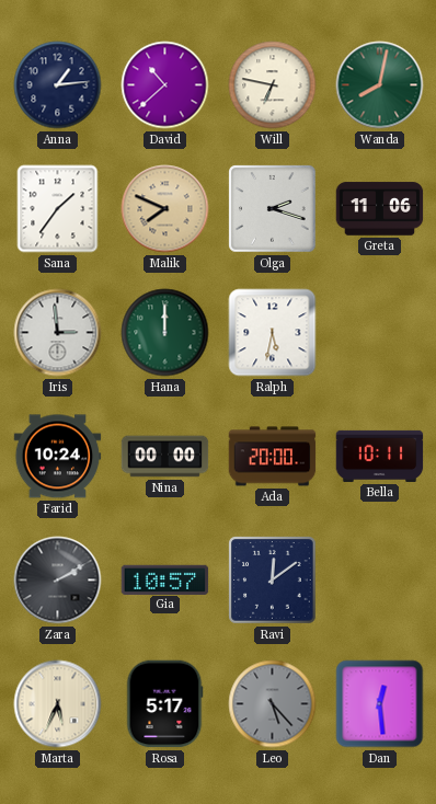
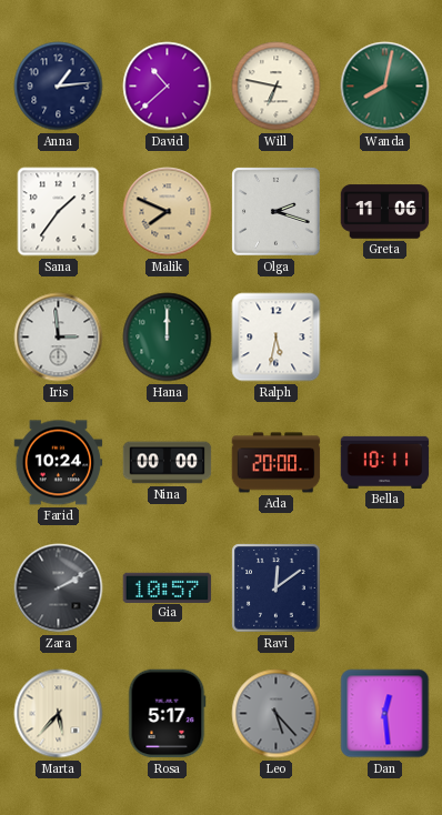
Marta: 5:34 -> 5:37
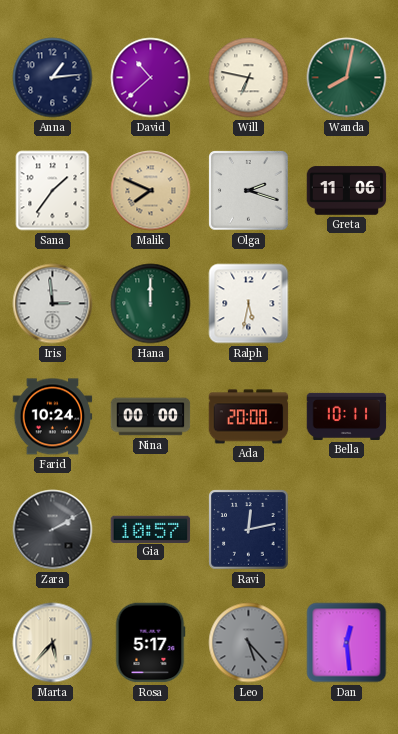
Ravi: 12:09 -> 12:13
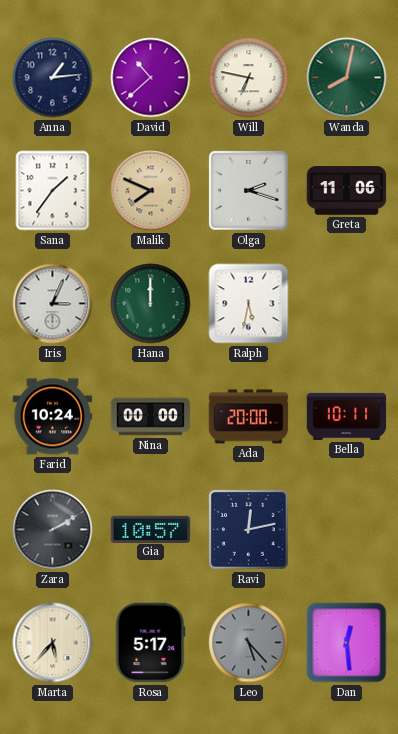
Iris: 2:59 -> 3:04
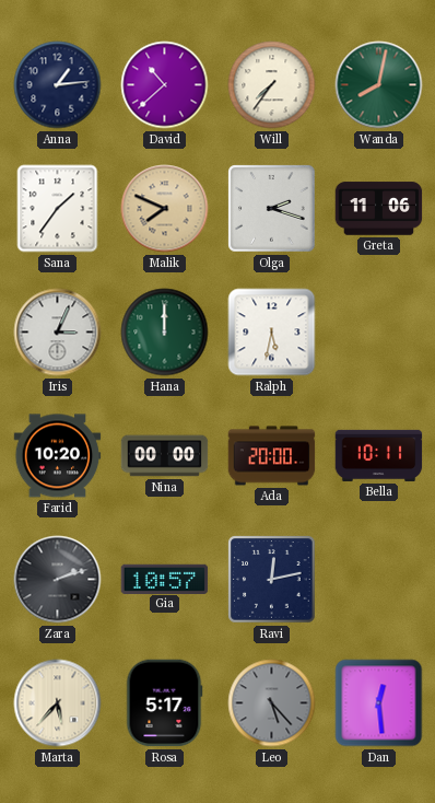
Will: 6:47 -> 7:36
Farid: 10:24 -> 10:20
Zara: 2:10 -> 2:12
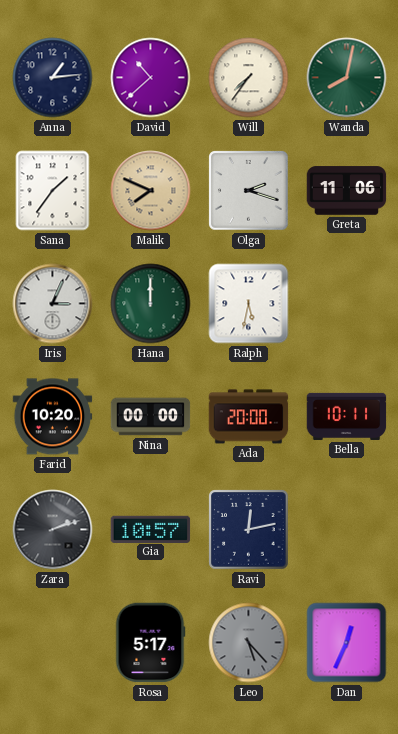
Marta: 5:37 -> none
Dan: 12:29 -> 12:34
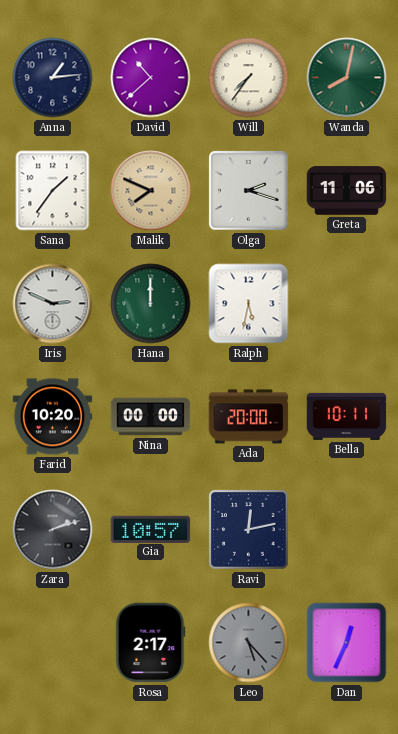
Iris: 3:04 -> 2:49
Rosa: 5:17 -> 2:17
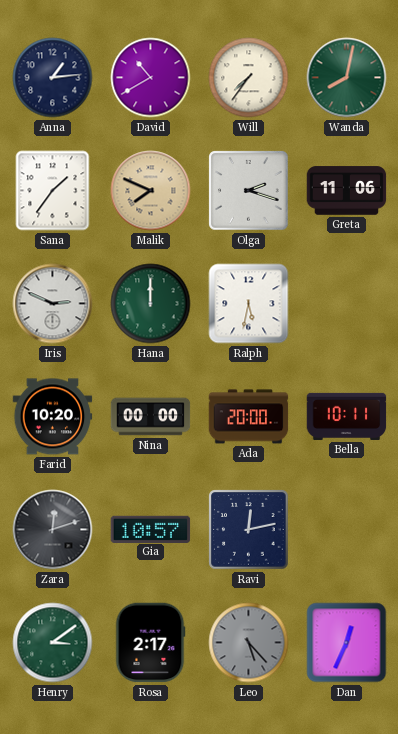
David: 10:38 -> 10:40
Zara: 2:12 -> 12:12
Henry: none -> 3:09
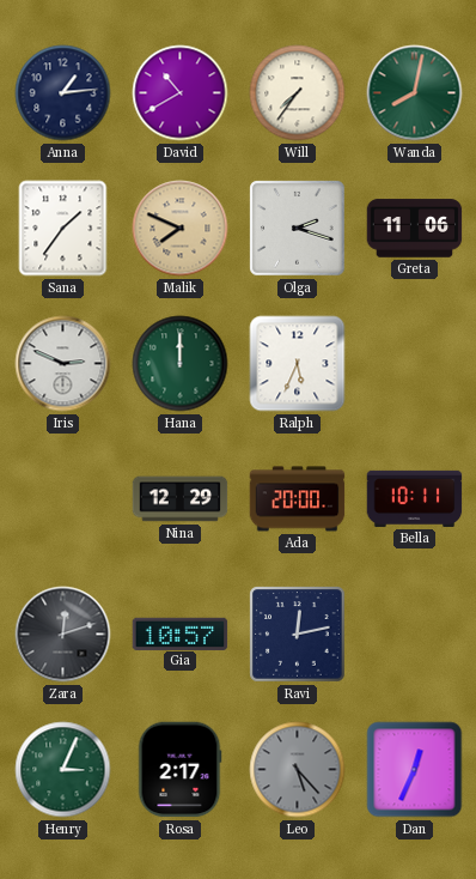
Ralph: 5:32 -> 5:34
Farid: 10:20 -> none
Nina: 00:00 -> 12:29
Henry: 3:09 -> 3:04
